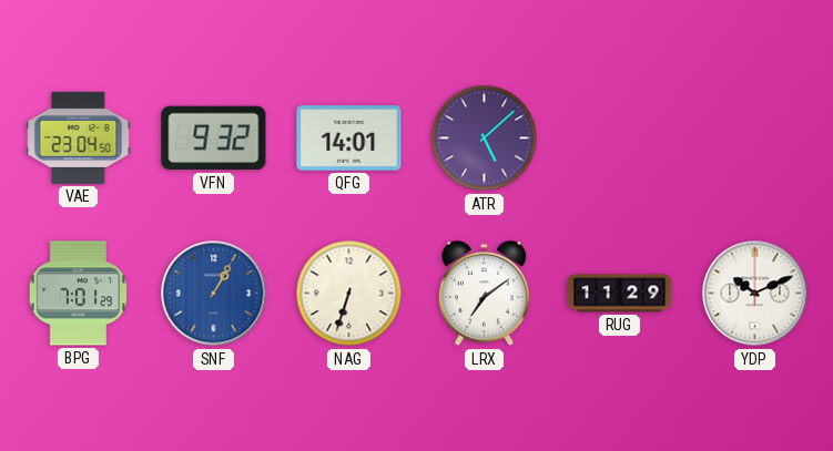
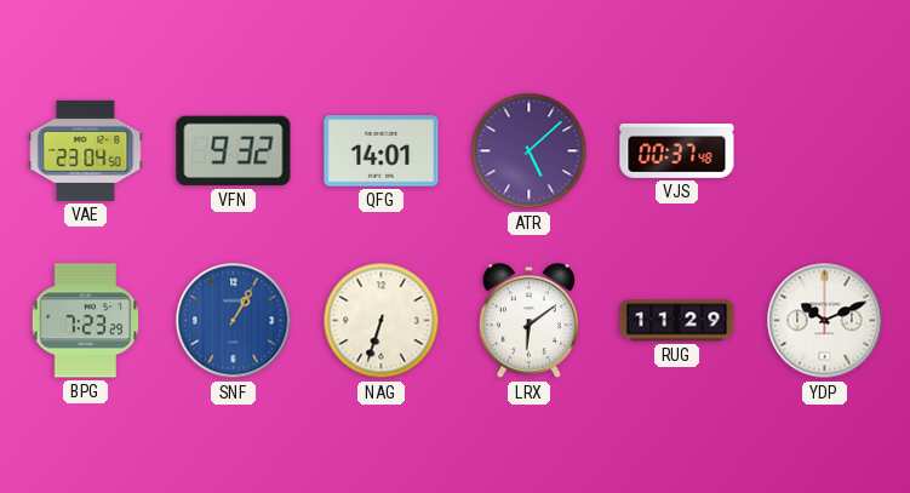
VJS: none -> 00:37
BPG: 7:01 -> 7:23
LRX: 7:09 -> 6:09
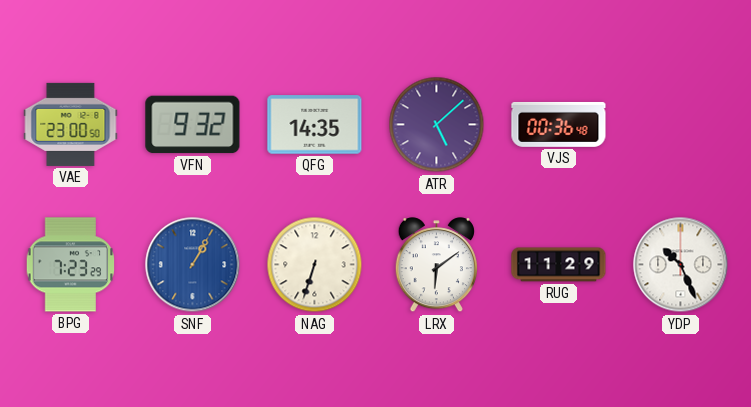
VAE: 23:04 -> 23:00
QFG: 14:01 -> 14:35
VJS: 00:37 -> 00:36
YDP: 10:11 -> 10:26
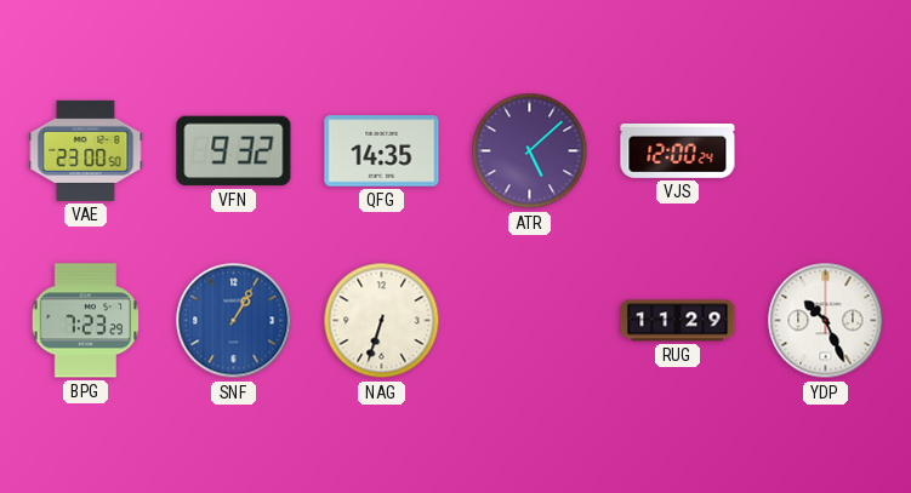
VJS: 00:36 -> 12:00
LRX: 6:09 -> none
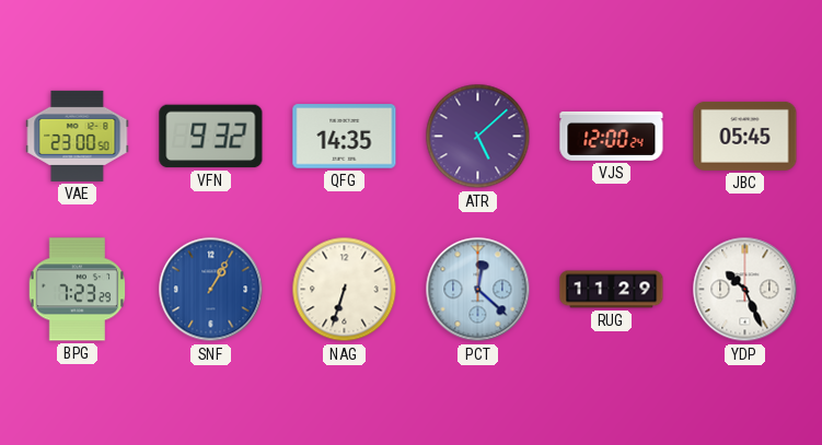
JBC: none -> 05:45
PCT: none -> 12:22
